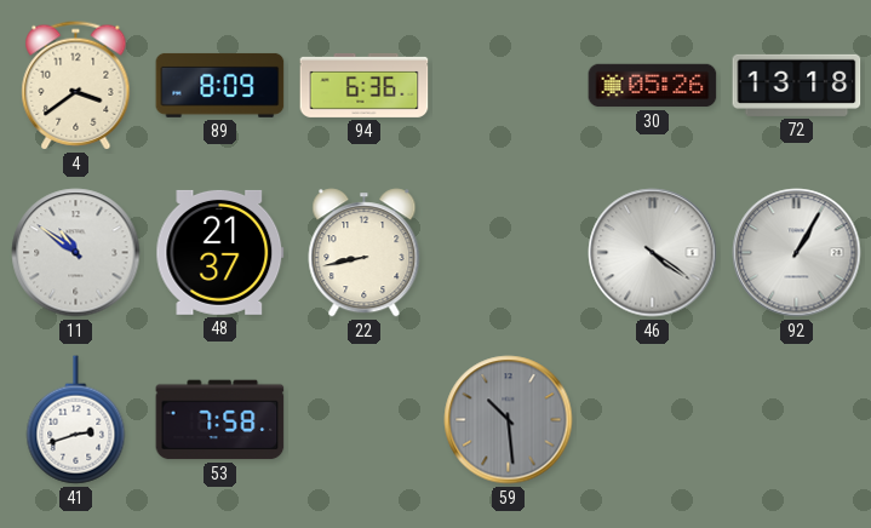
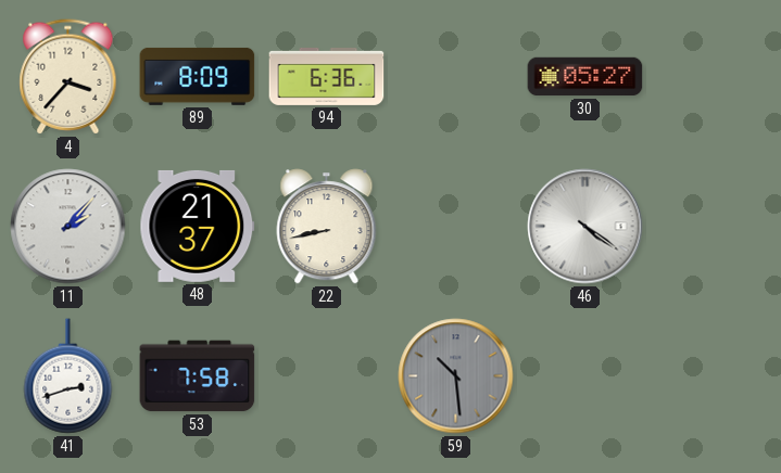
4: 3:39 -> 3:37
30: 05:26 -> 05:27
72: 13:18 -> none
11: 10:51 -> 2:07
92: 1:05 -> none
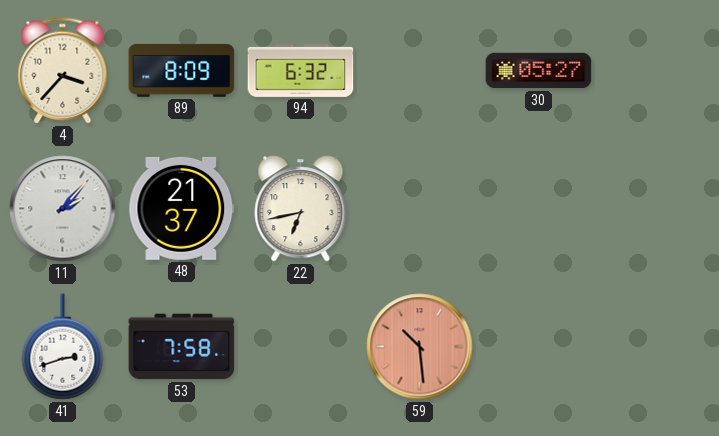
94: 6:36 -> 6:32
22: 8:43 -> 6:43
46: 4:21 -> none
59 dial: grey -> salmon
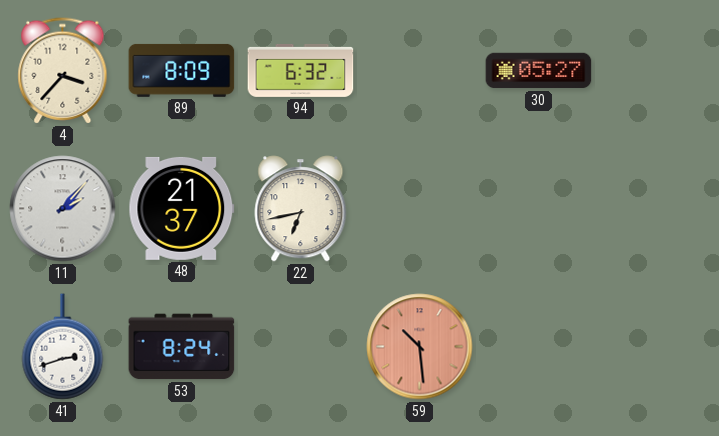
53: 7:58 -> 8:24
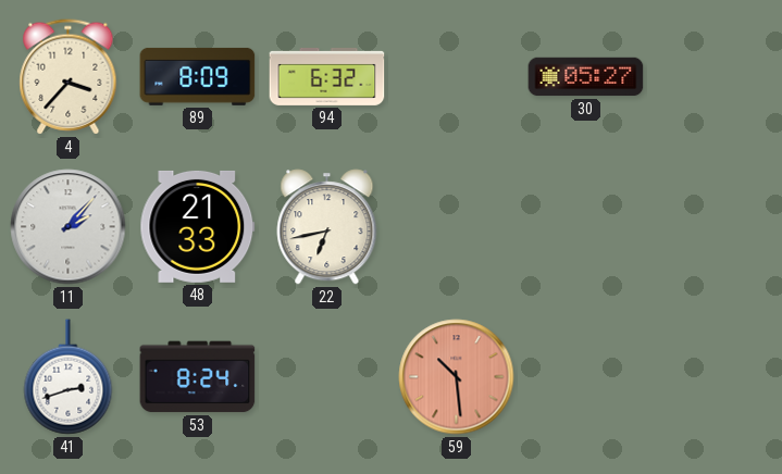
48: 21:37 -> 21:33
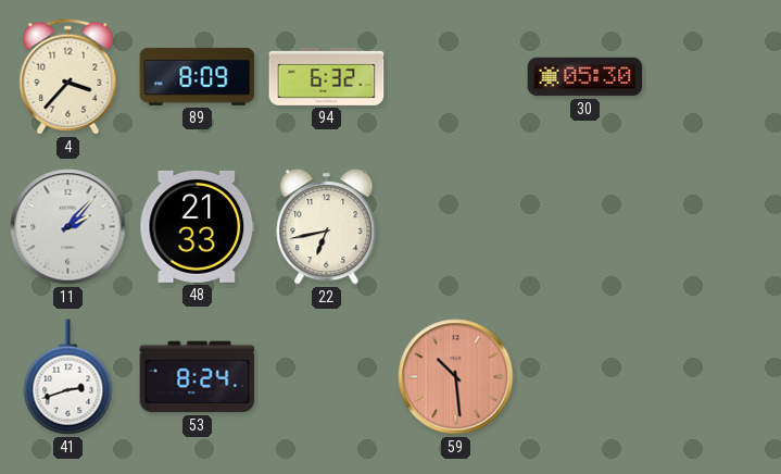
30: 05:27 -> 05:30
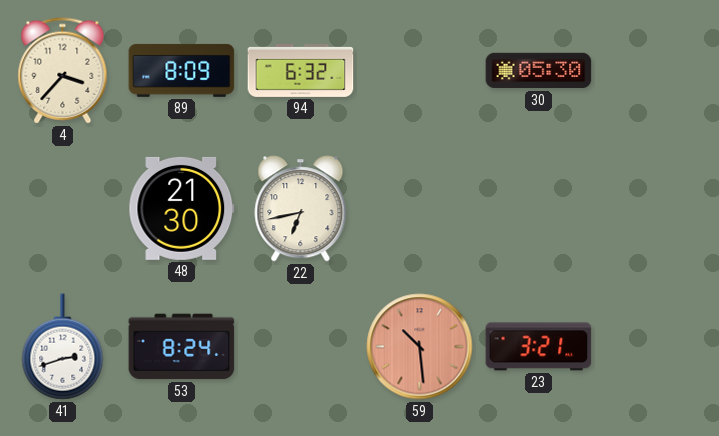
11: 2:07 -> none
48: 21:33 -> 21:30
23: none -> 3:21
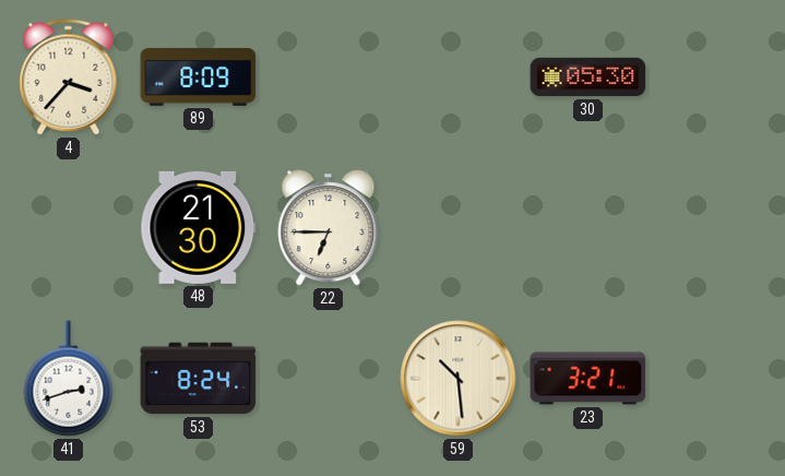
94: 6:32 -> none
22: 6:43 -> 6:45
59 dial: salmon -> cream
